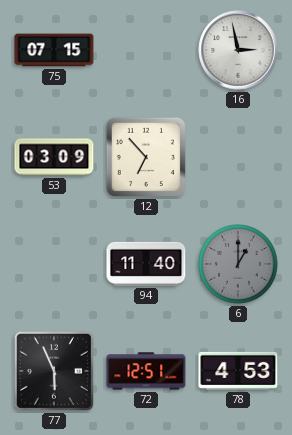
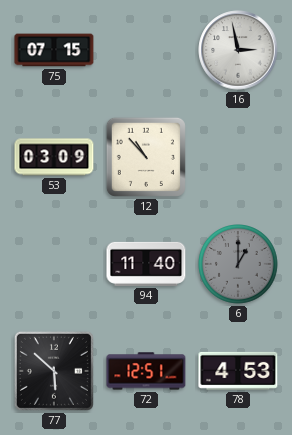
12: 6:53 -> 10:53
77: 5:56 -> 5:52
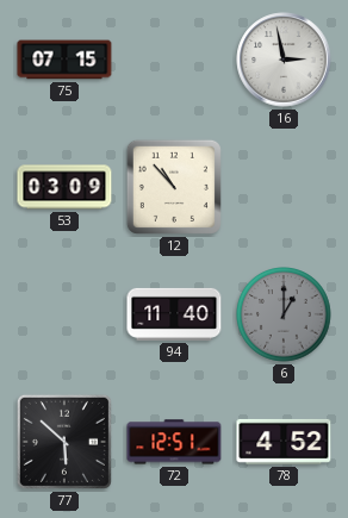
78: 4:53 -> 4:52
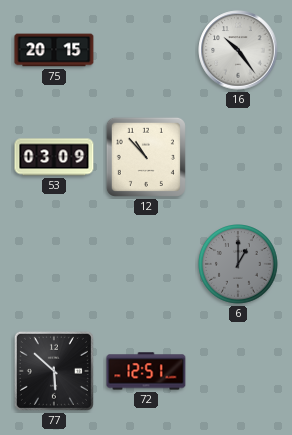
75: 07:15 -> 20:15
16: 2:58 -> 10:24
94: 11:40 -> none
78: 4:52 -> none
